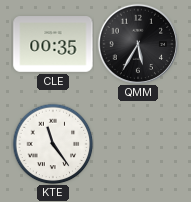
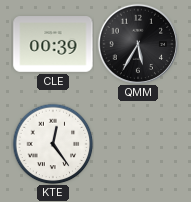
CLE: 00:35 -> 00:39
KTE: 11:24 -> 12:24
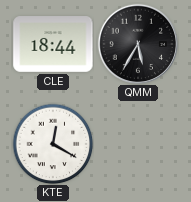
CLE: 00:39 -> 18:44
KTE: 12:24 -> 12:20
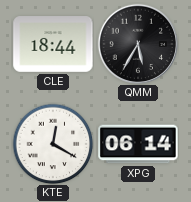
XPG: none -> 06:14
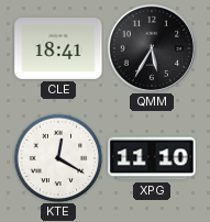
CLE: 18:44 -> 18:41
XPG: 06:14 -> 11:10
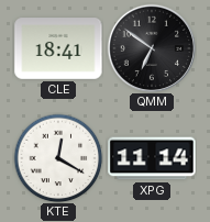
QMM: 5:35 -> 6:51
XPG: 11:10 -> 11:14
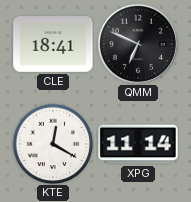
QMM: 6:51 -> 6:49
